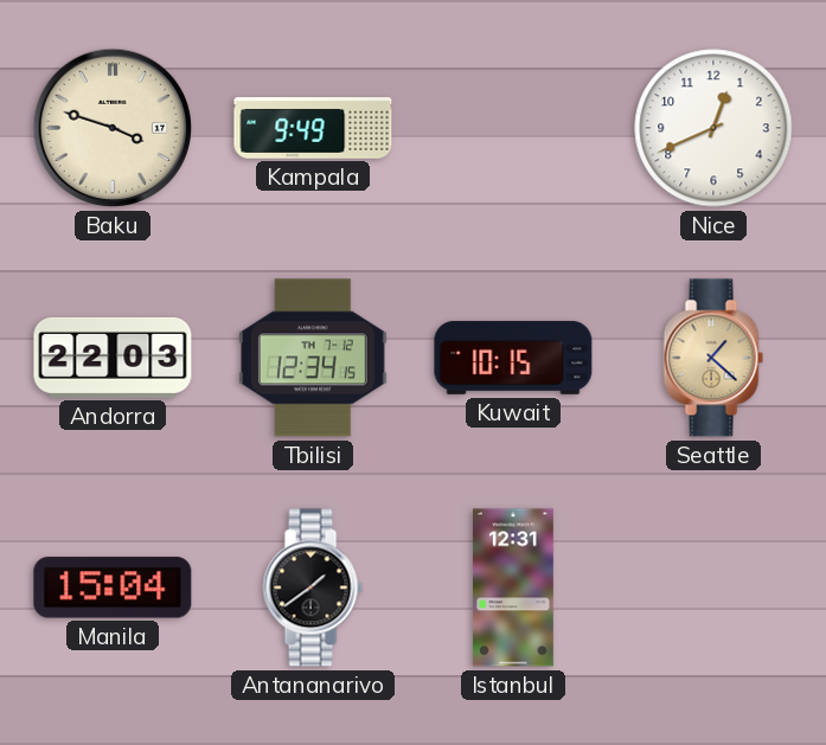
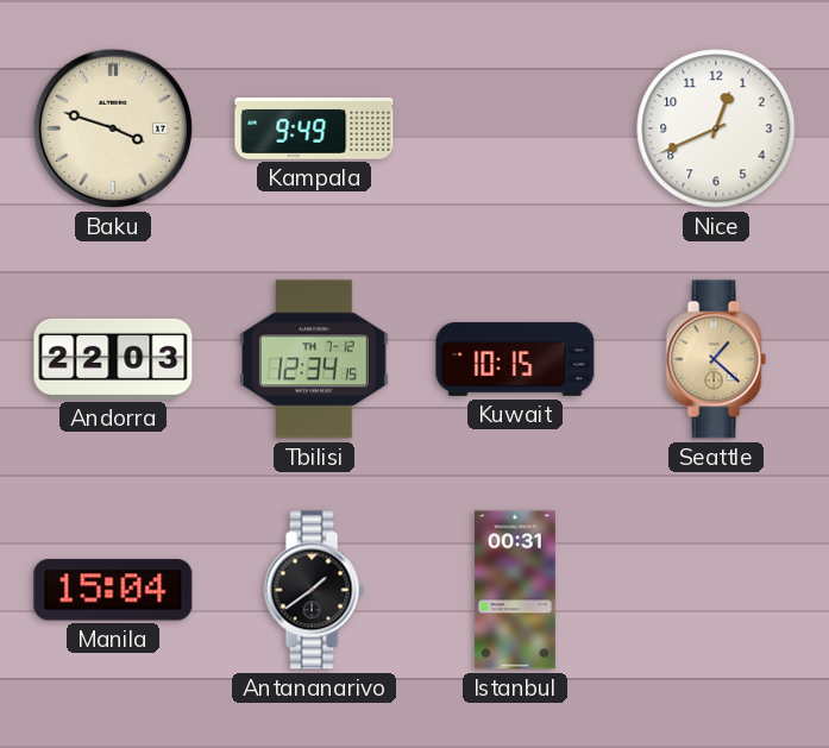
Istanbul: 12:31 -> 00:31
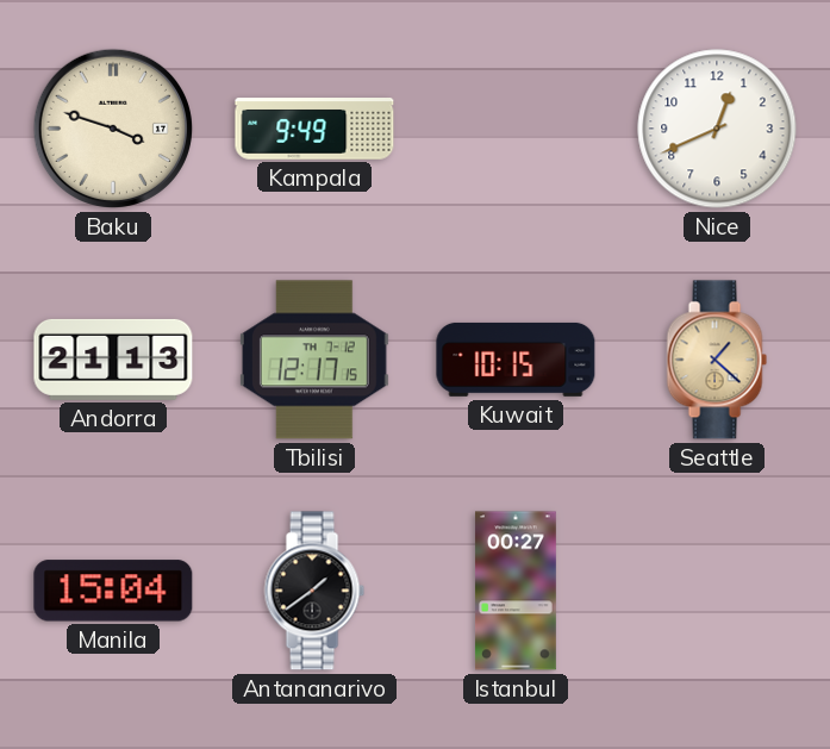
Andorra: 22:03 -> 21:13
Tbilisi: 12:34 -> 12:17
Istanbul: 00:31 -> 00:27
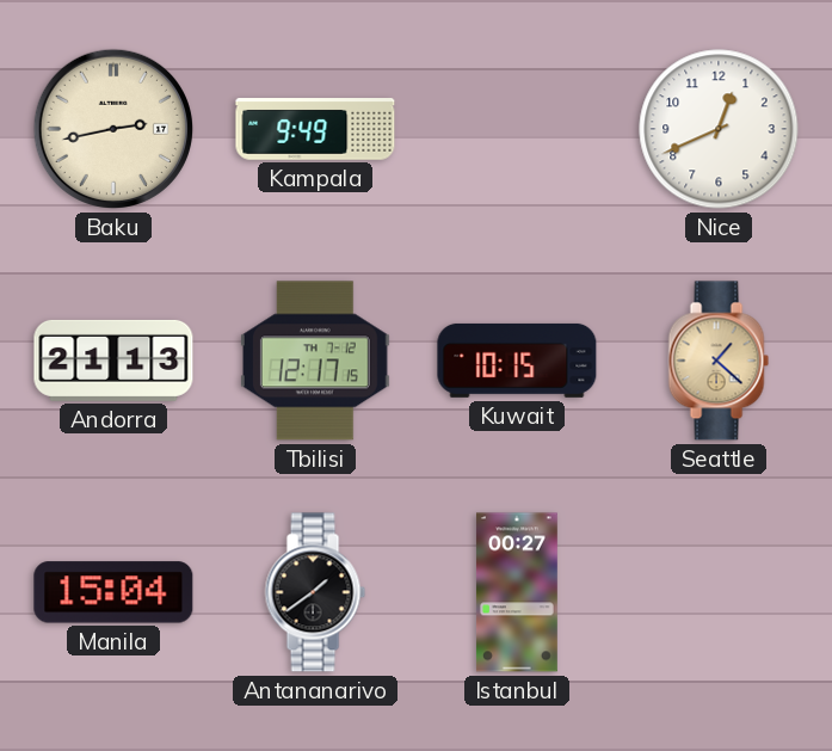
Baku: 3:48 -> 2:43
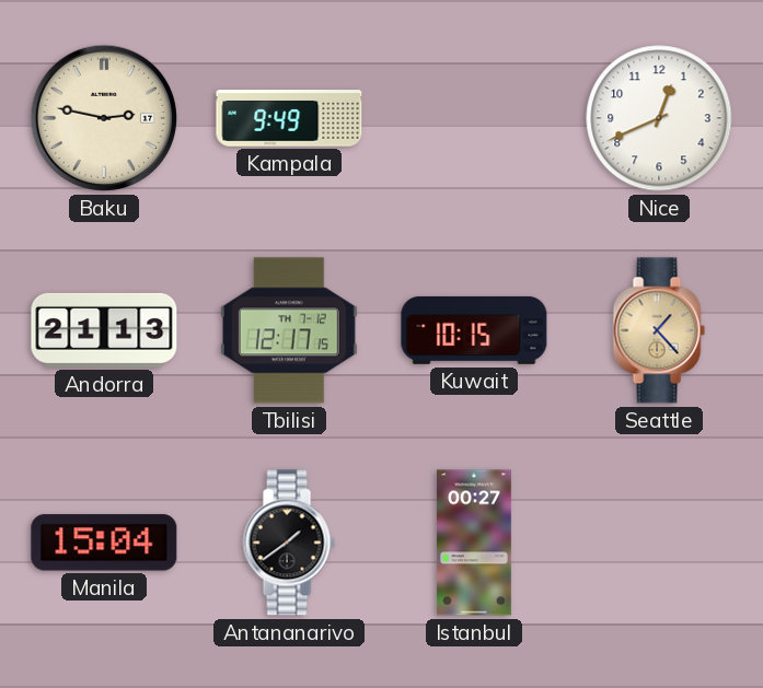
Baku: 2:43 -> 2:47
Seattle: 1:22 -> 1:23
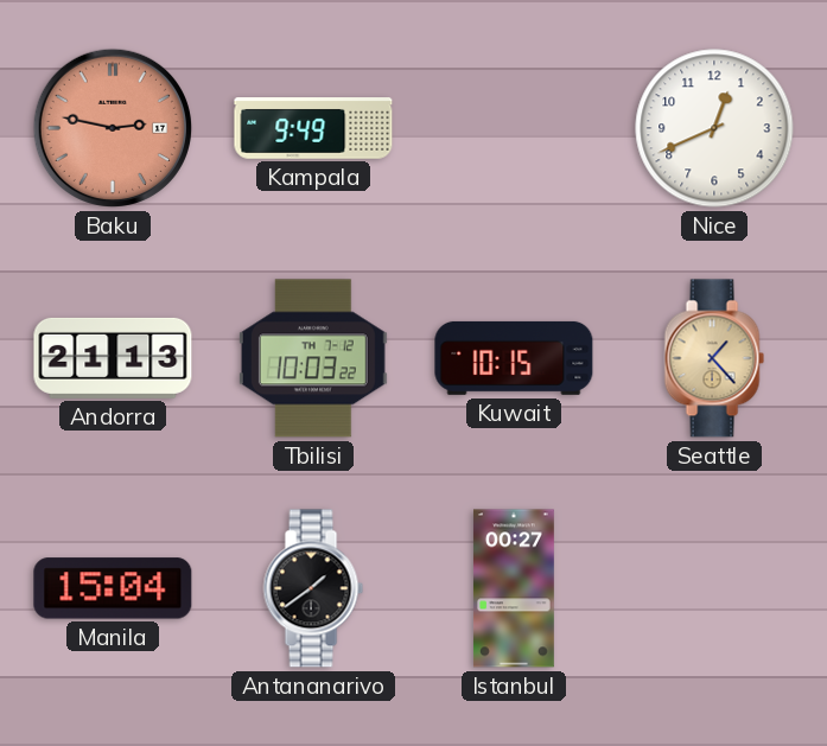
Baku dial: cream -> salmon
Tbilisi: 12:17 -> 10:03
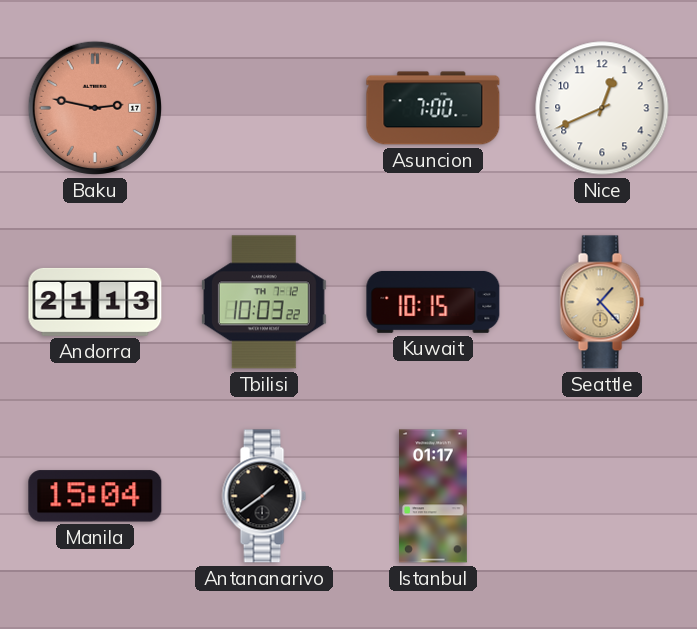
Kampala: 9:49 -> none
Asuncion: none -> 7:00
Istanbul: 00:27 -> 01:17
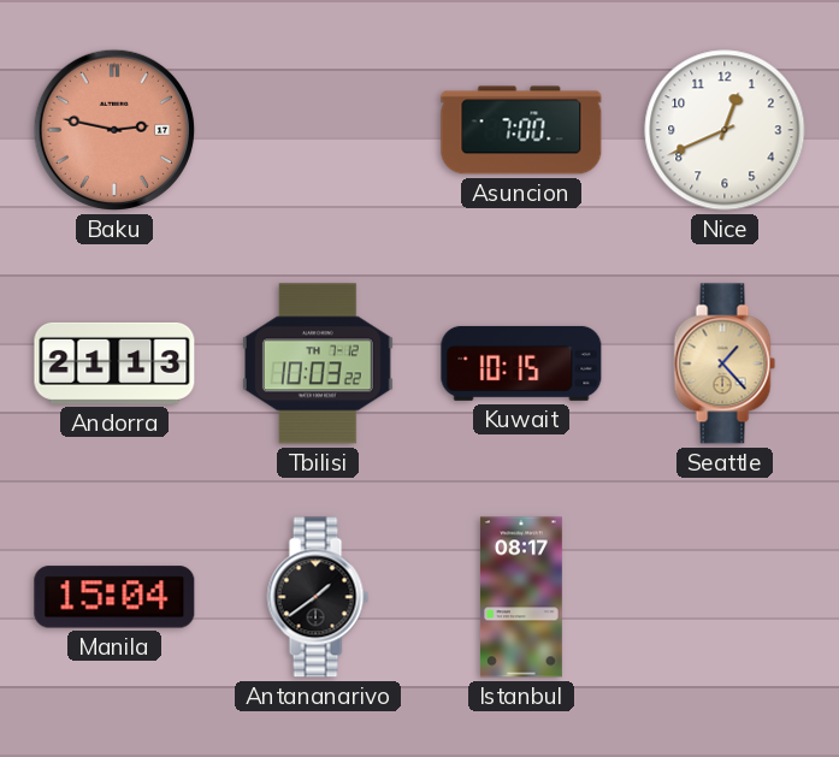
Istanbul: 01:17 -> 08:17
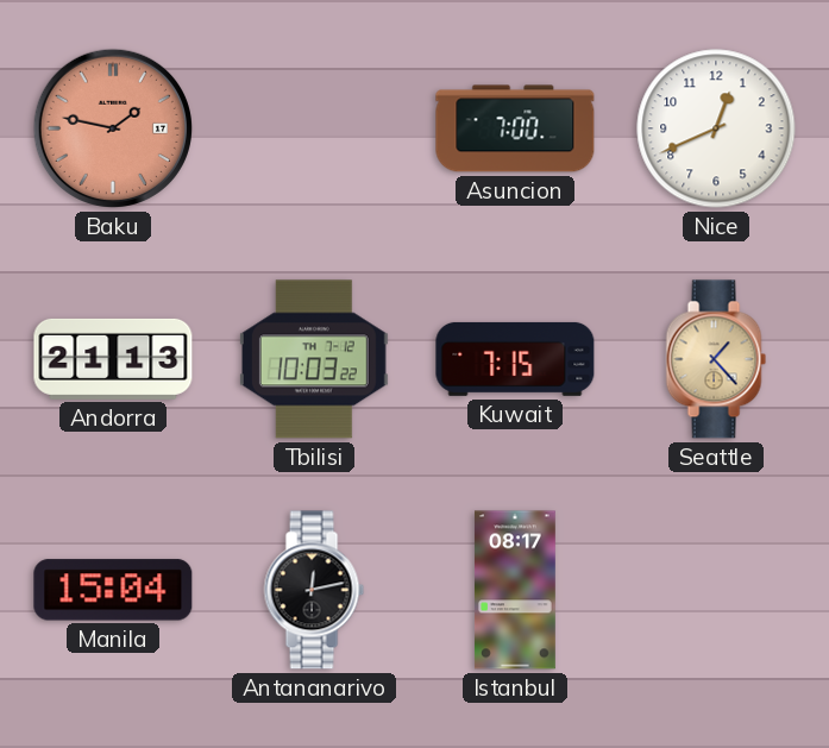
Baku: 2:47 -> 1:47
Kuwait: 10:15 -> 7:15
Antananarivo: 1:39 -> 12:13
